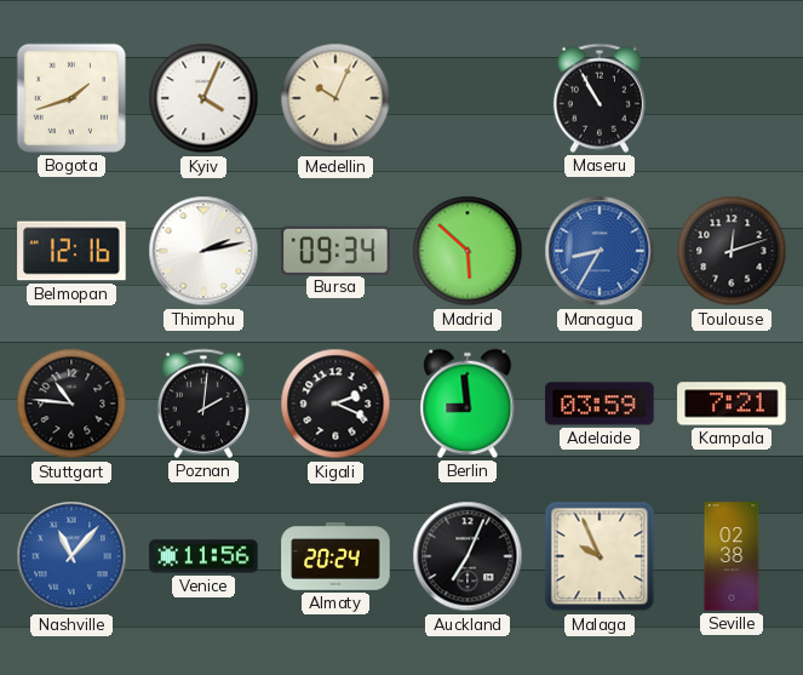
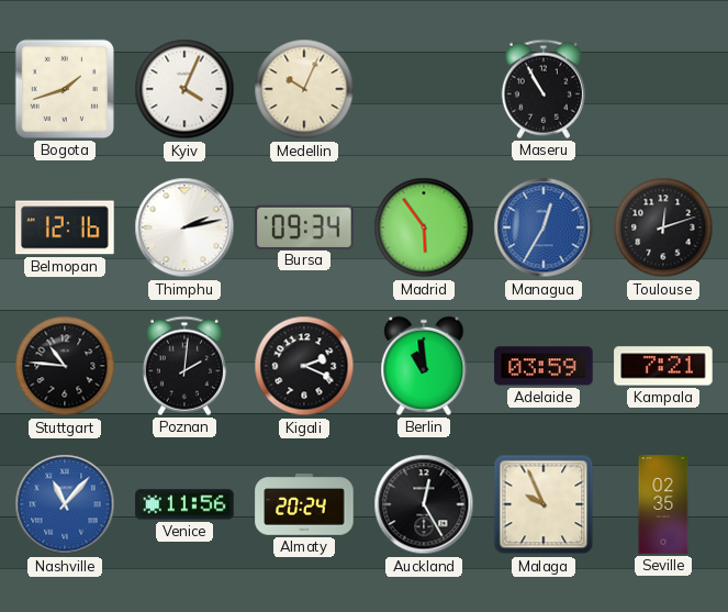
Madrid: 5:52 -> 5:54
Managua: 8:35 -> 12:35
Berlin: 8:59 -> 10:59
Auckland: 7:04 -> 12:25
Seville: 02:38 -> 02:35
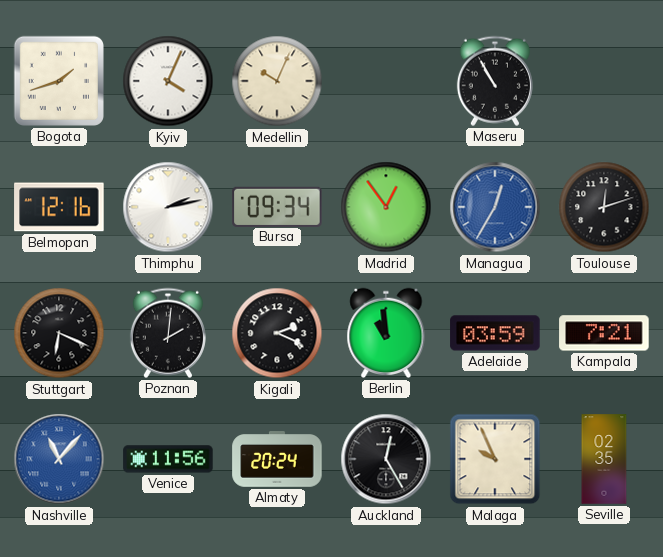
Madrid: 5:54 -> 12:54
Stuttgart: 10:46 -> 6:19
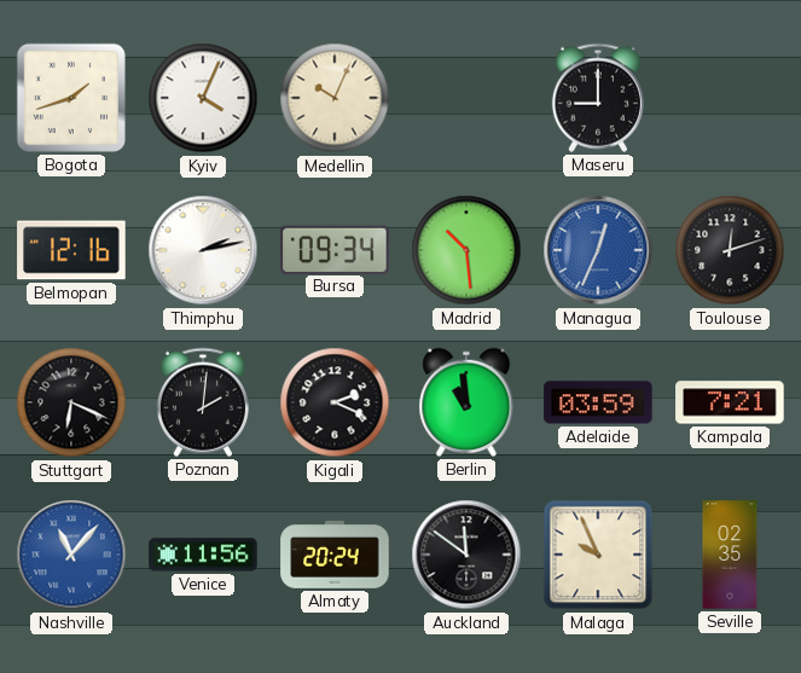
Maseru: 10:55 -> 9:00
Madrid: 12:54 -> 10:29
Managua: 12:35 -> 12:34
Auckland: 12:25 -> 11:51
